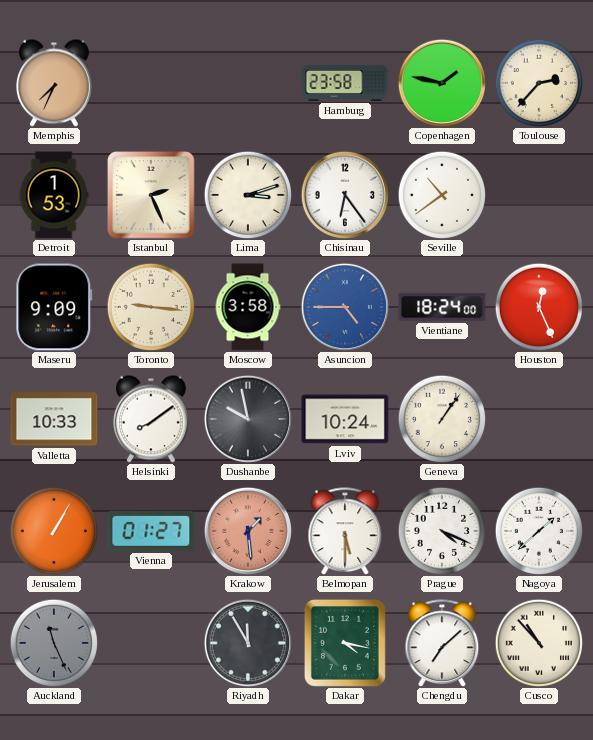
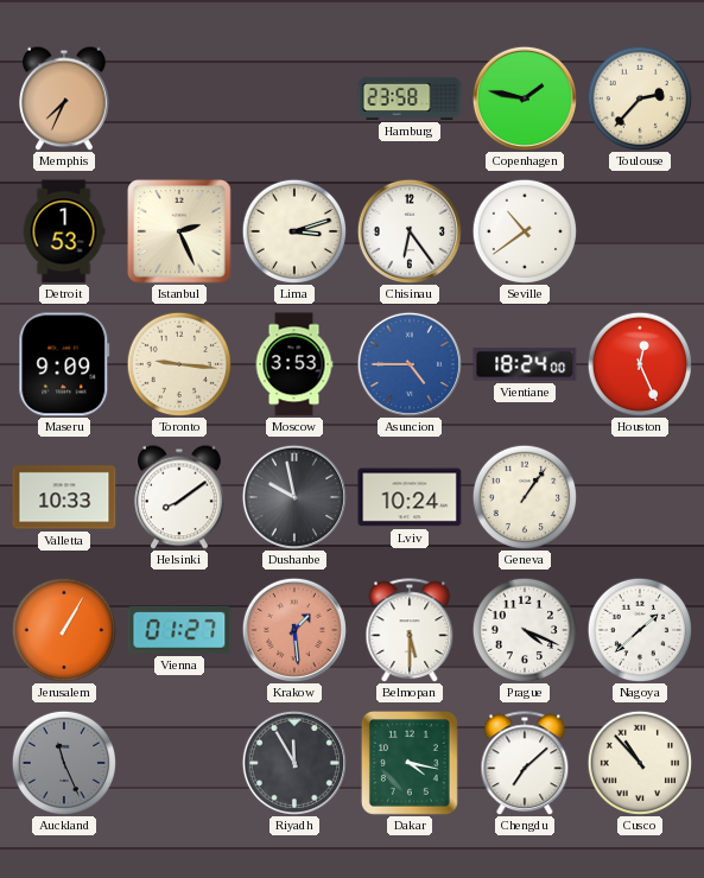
Moscow: 3:58 -> 3:53
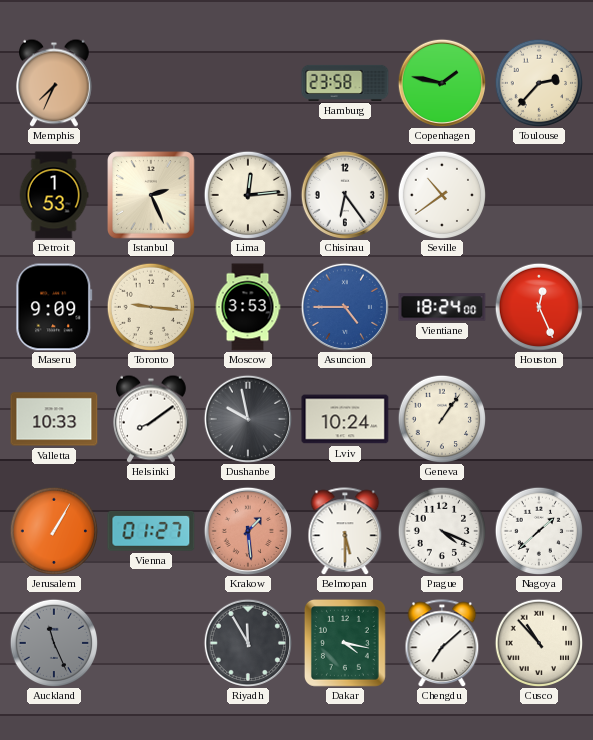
Lima: 3:12 -> 12:14
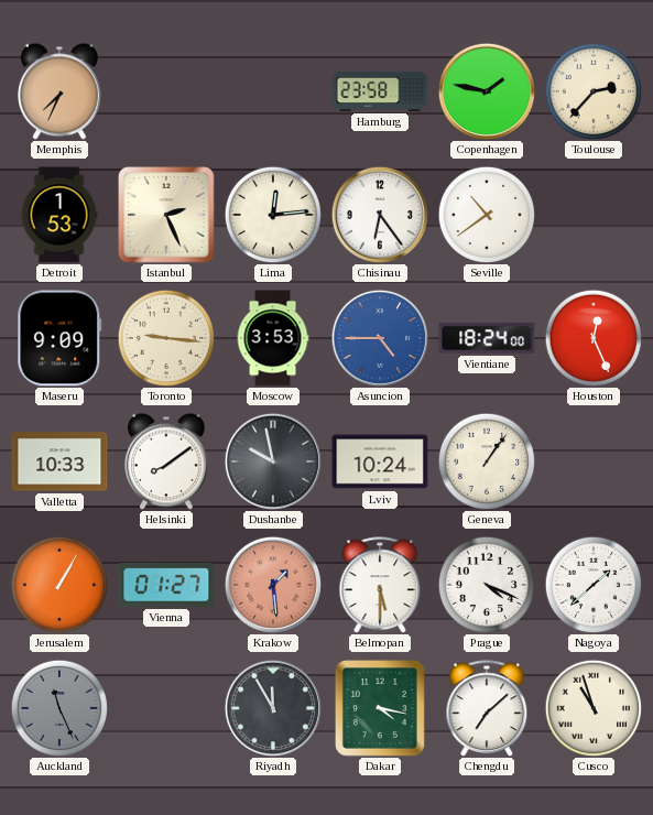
Cusco: 10:53 -> 10:57
